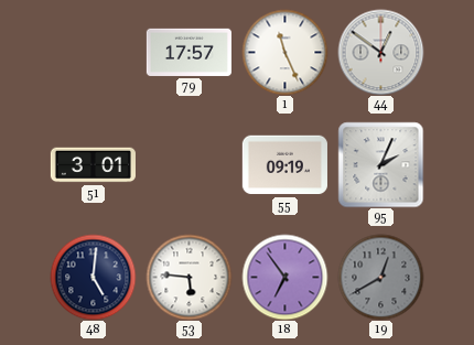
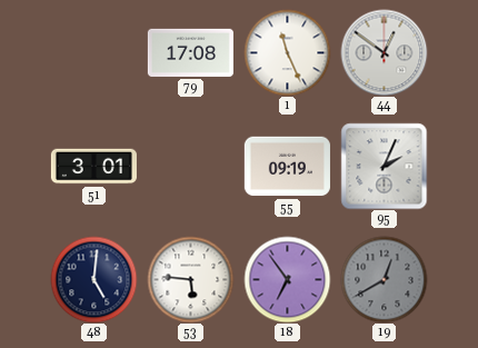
79: 17:57 -> 17:08
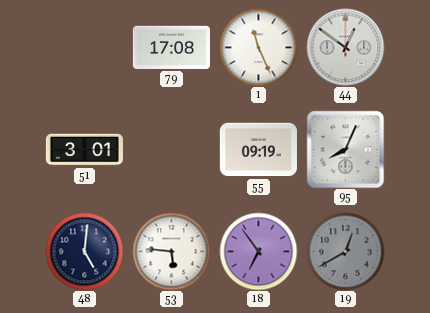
95: 2:04 -> 8:04
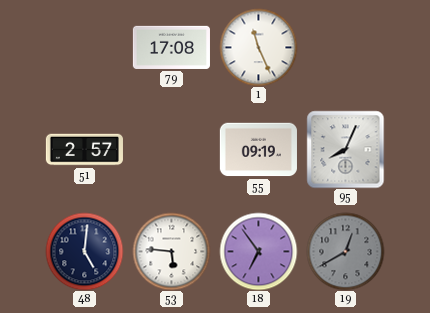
44: 12:51 -> none
51: 3:01 -> 2:57
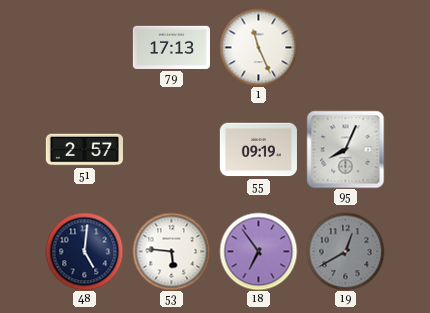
79: 17:08 -> 17:13
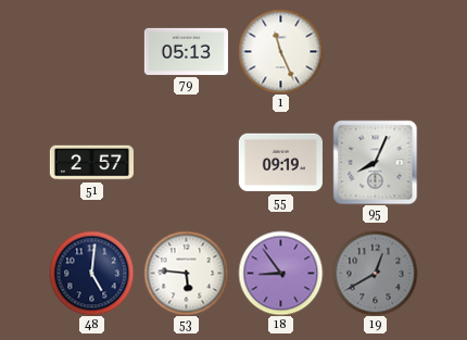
79: 17:13 -> 05:13
18: 6:54 -> 8:54
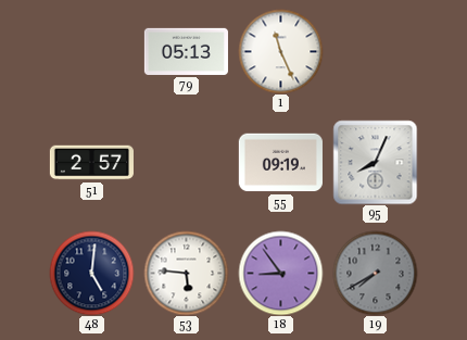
19: 12:40 -> 7:40
